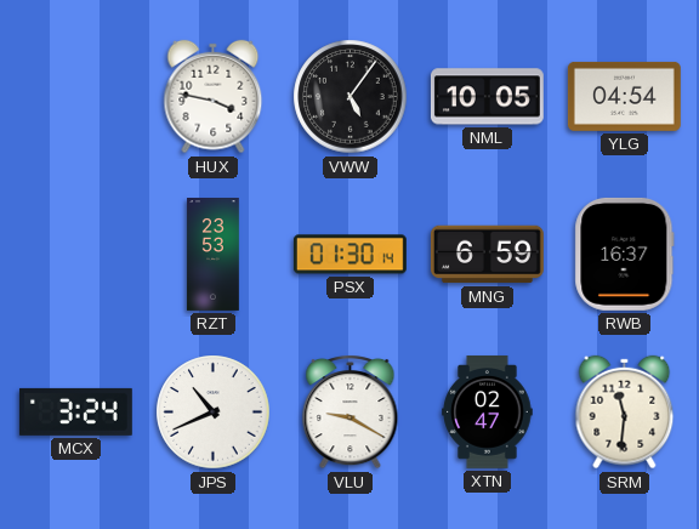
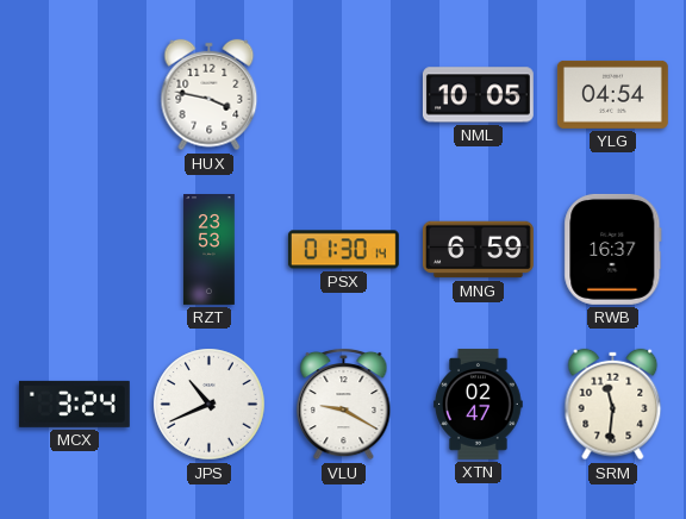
VWW: 5:06 -> none
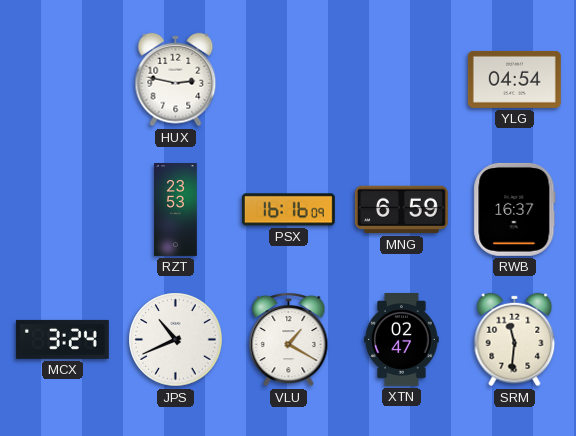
HUX: 3:47 -> 2:47
NML: 10:05 -> none
PSX: 01:30 -> 16:16
VLU: 9:20 -> 1:20
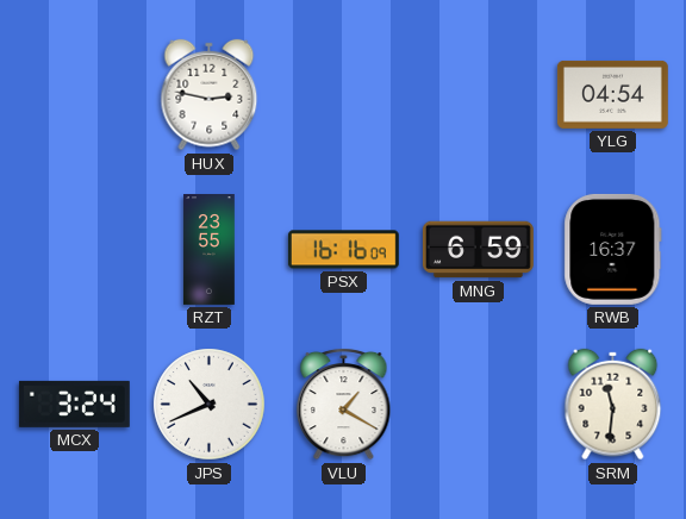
RZT: 23:53 -> 23:55
XTN: 02:47 -> none
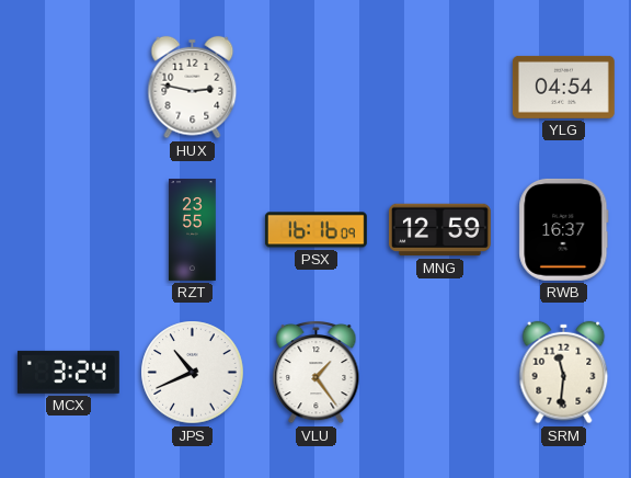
MNG: 6:59 -> 12:59
VLU: 1:20 -> 1:24
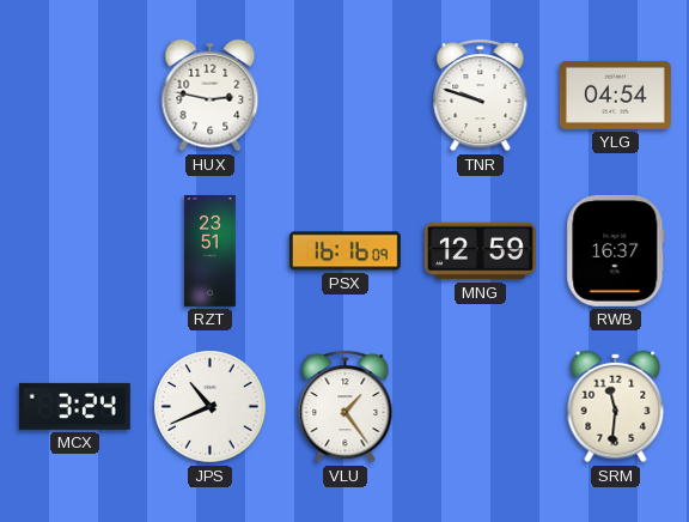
TNR: none -> 9:48
RZT: 23:55 -> 23:51
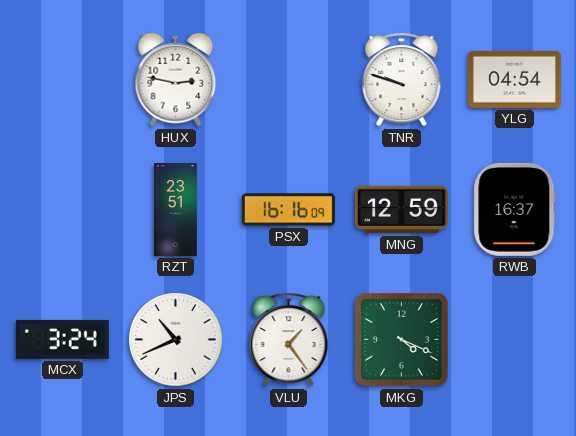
MKG: none -> 4:19
SRM: 11:31 -> none
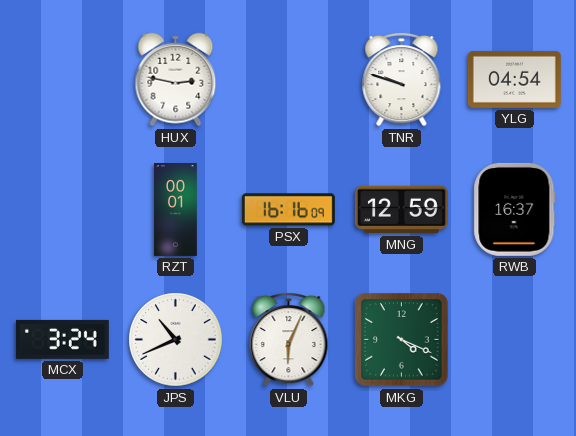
RZT: 23:51 -> 00:01
VLU: 1:24 -> 6:04
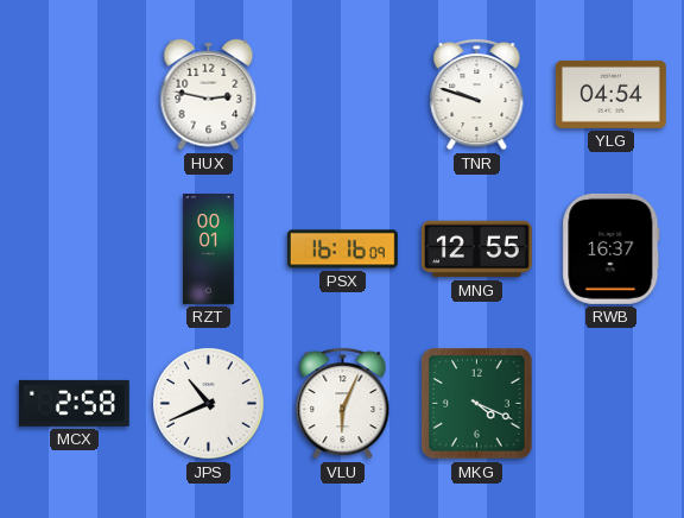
MNG: 12:59 -> 12:55
MCX: 3:24 -> 2:58
